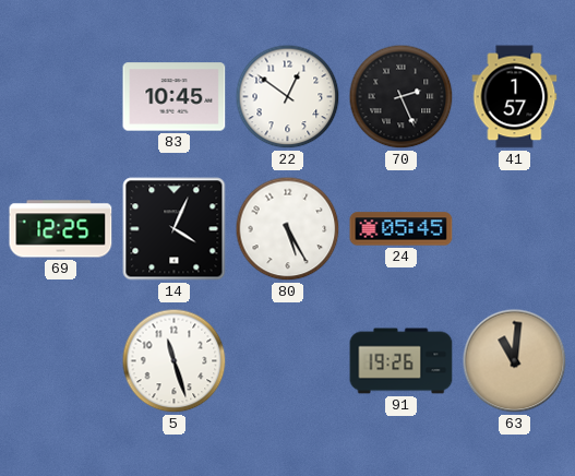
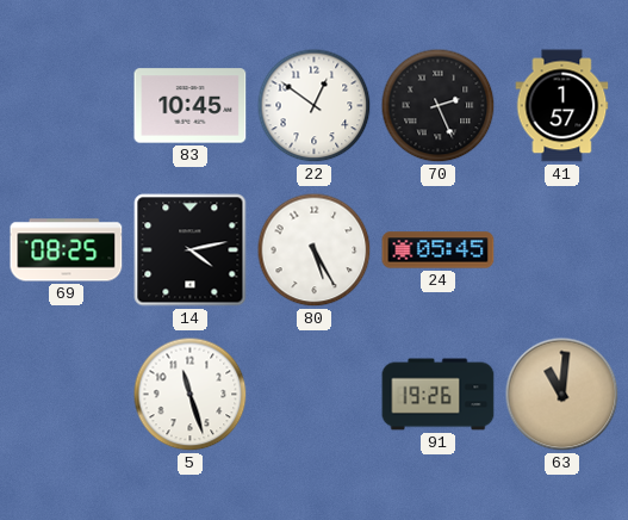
69: 12:25 -> 08:25
14: 4:04 -> 4:13
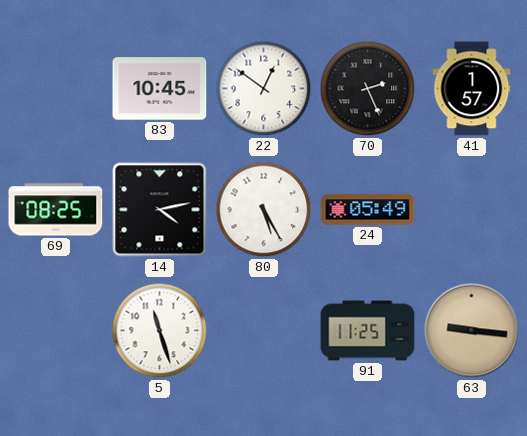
24: 05:45 -> 05:49
91: 19:26 -> 11:25
63: 11:01 -> 9:16
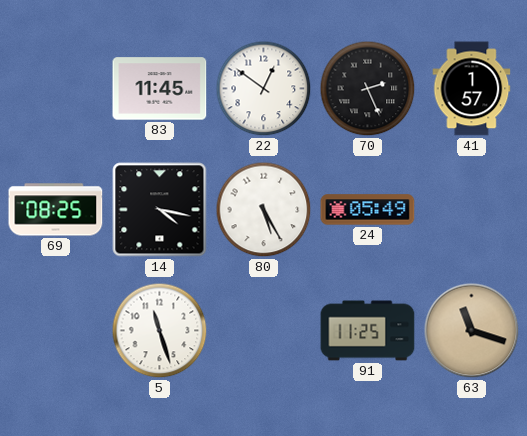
83: 10:45 -> 11:45
14: 4:13 -> 4:17
63: 9:16 -> 11:18
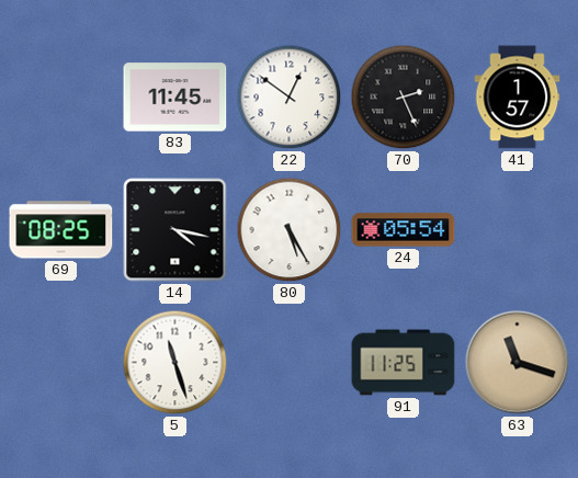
24: 05:49 -> 05:54
